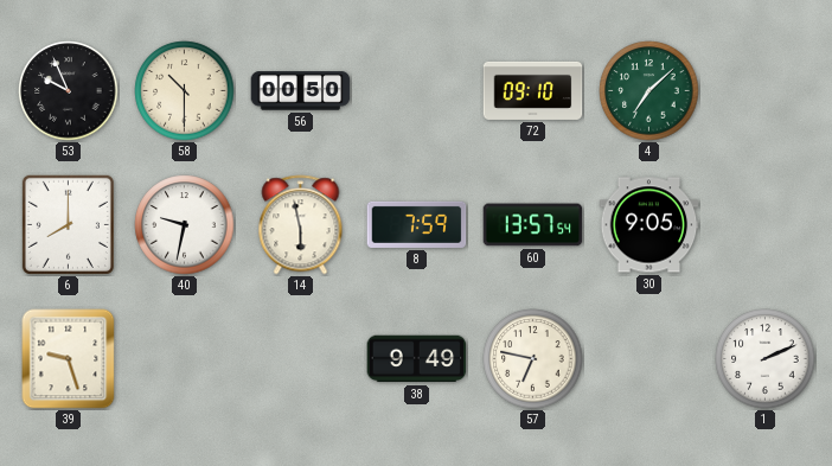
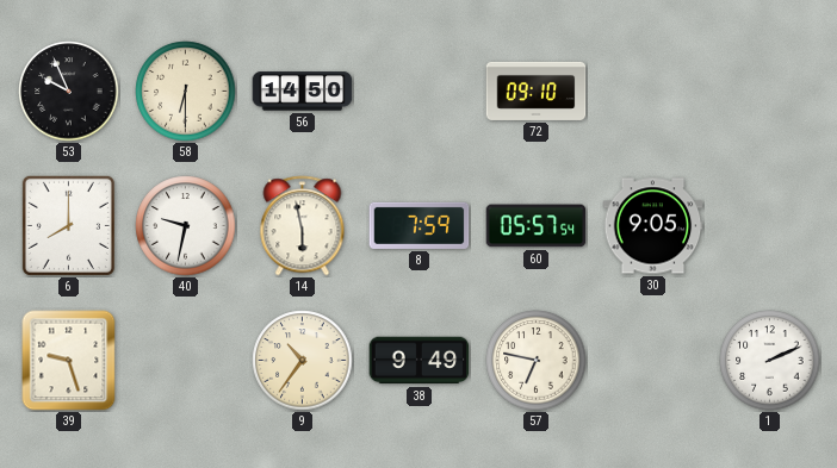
58: 10:30 -> 6:30
56: 00:50 -> 14:50
4: 7:08 -> none
60: 13:57 -> 05:57
9: none -> 10:36
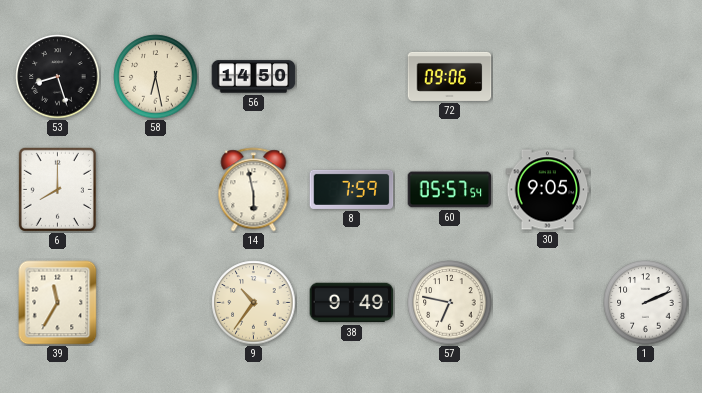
53: 9:56 -> 8:27
58: 6:30 -> 6:28
72: 09:10 -> 09:06
40: 9:32 -> none
39: 9:27 -> 11:35
